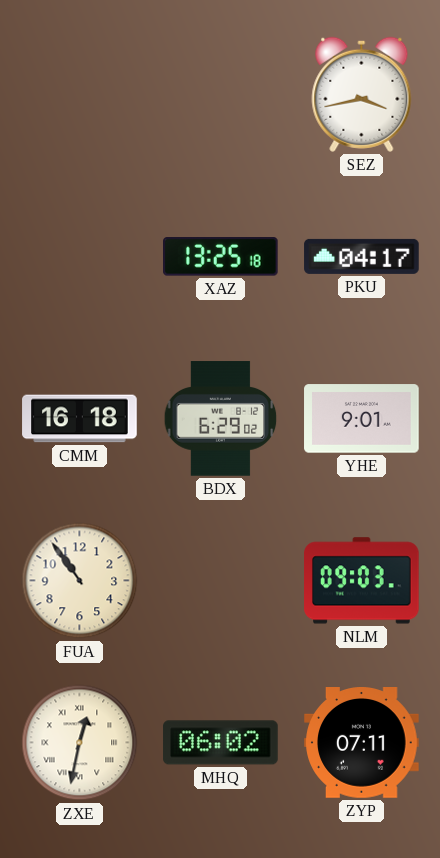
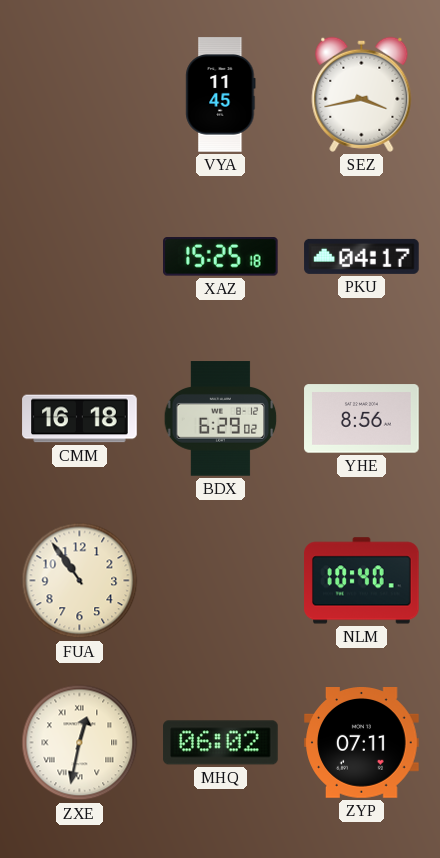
VYA: none -> 11:45
XAZ: 13:25 -> 15:25
YHE: 9:01 -> 8:56
NLM: 09:03 -> 10:40
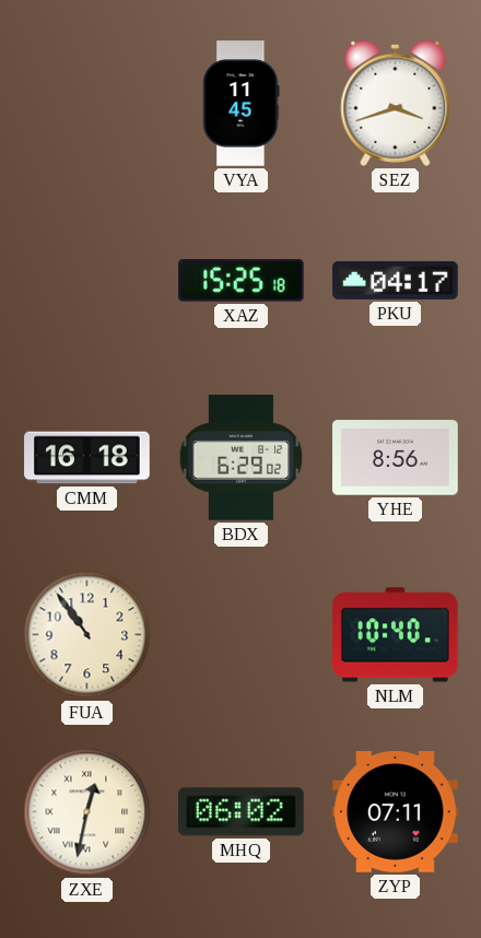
SEZ: 3:43 -> 3:42
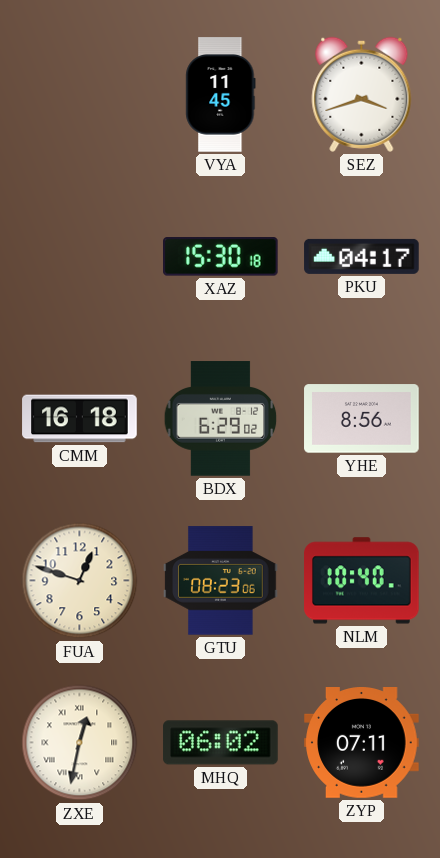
XAZ: 15:25 -> 15:30
FUA: 10:54 -> 12:48
GTU: none -> 08:23
